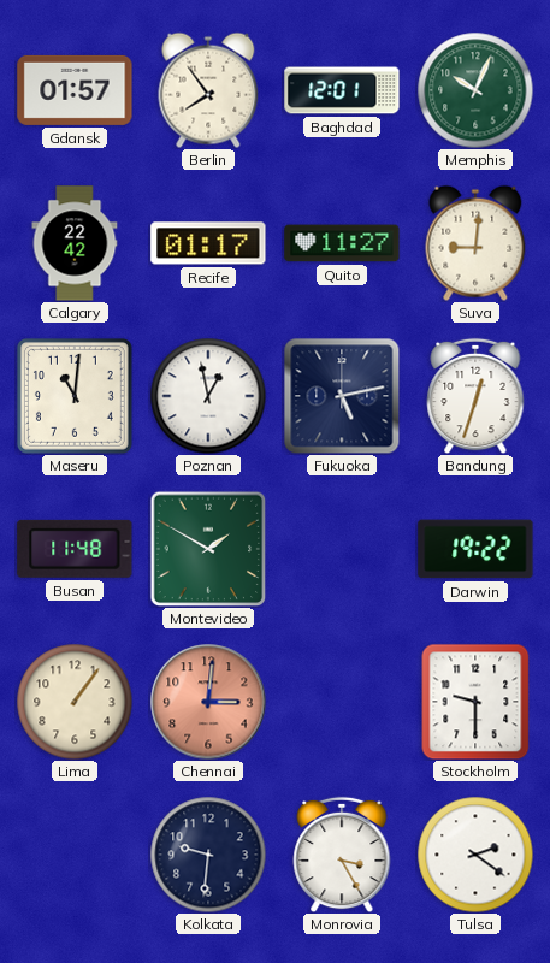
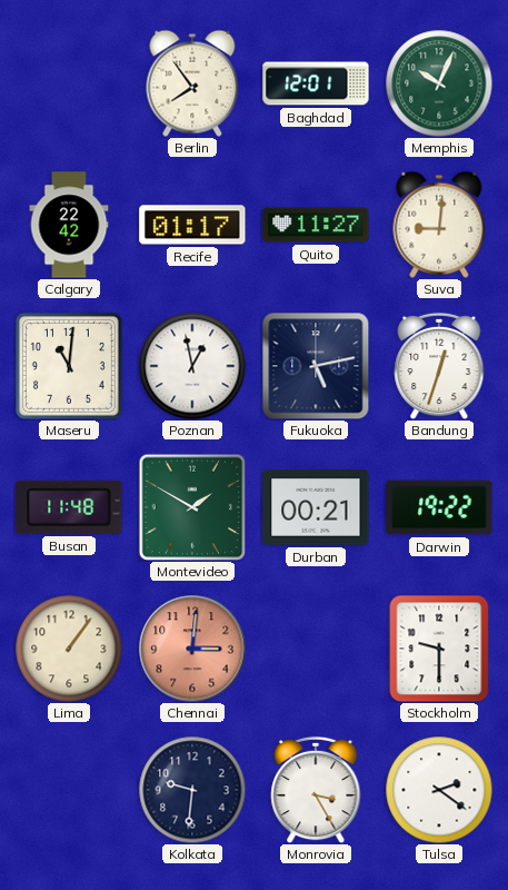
Gdansk: 01:57 -> none
Durban: none -> 00:21
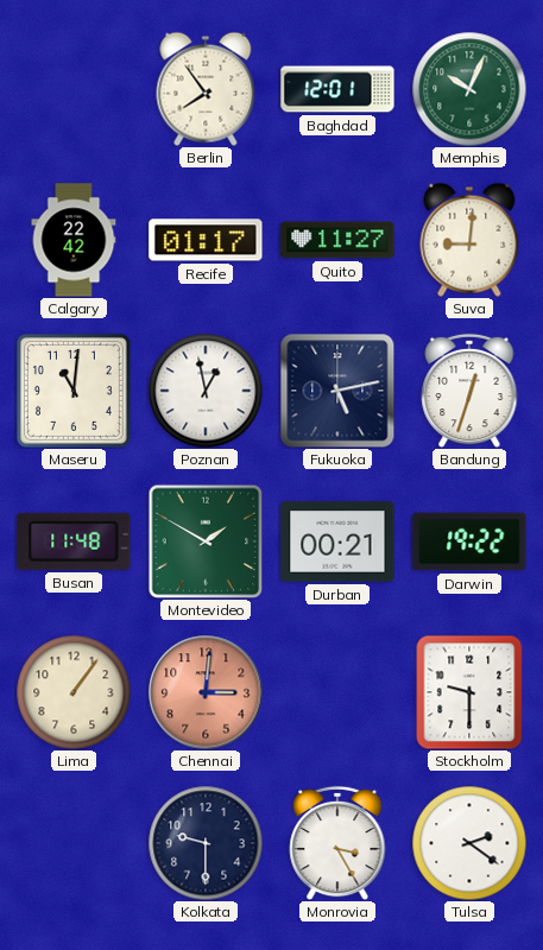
Kolkata: 9:31 -> 9:30
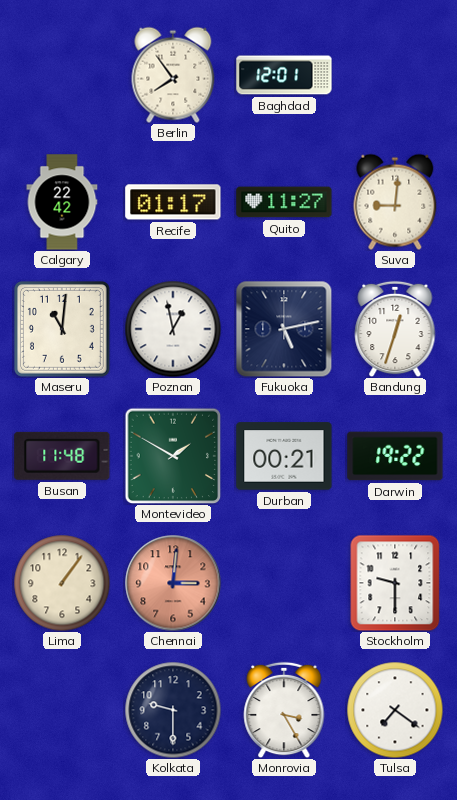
Memphis: 10:04 -> none
Tulsa: 2:21 -> 7:21
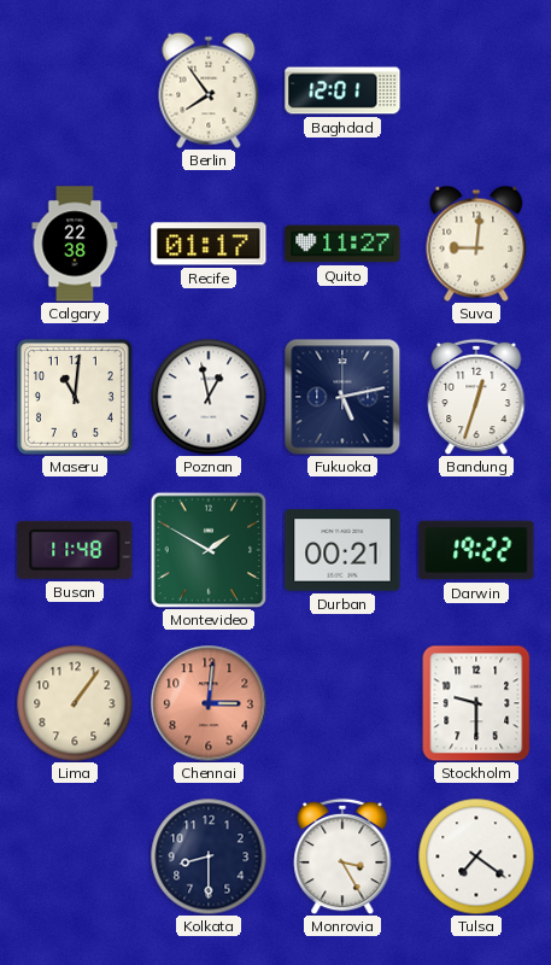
Calgary: 22:42 -> 22:38
Kolkata: 9:30 -> 8:30
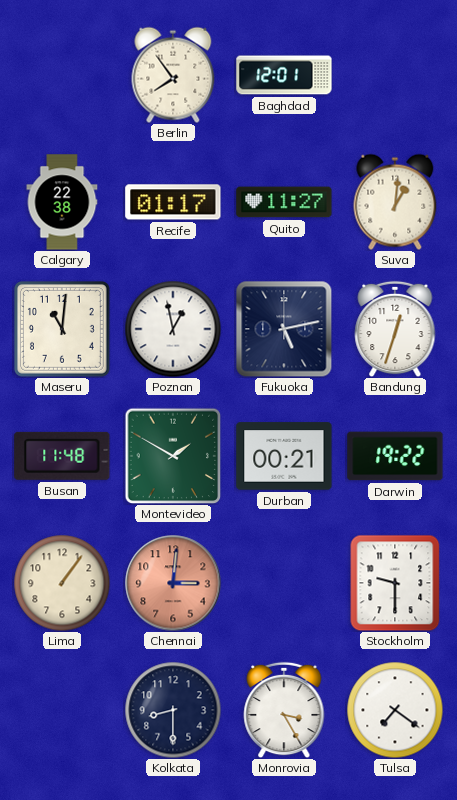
Suva: 9:01 -> 1:01
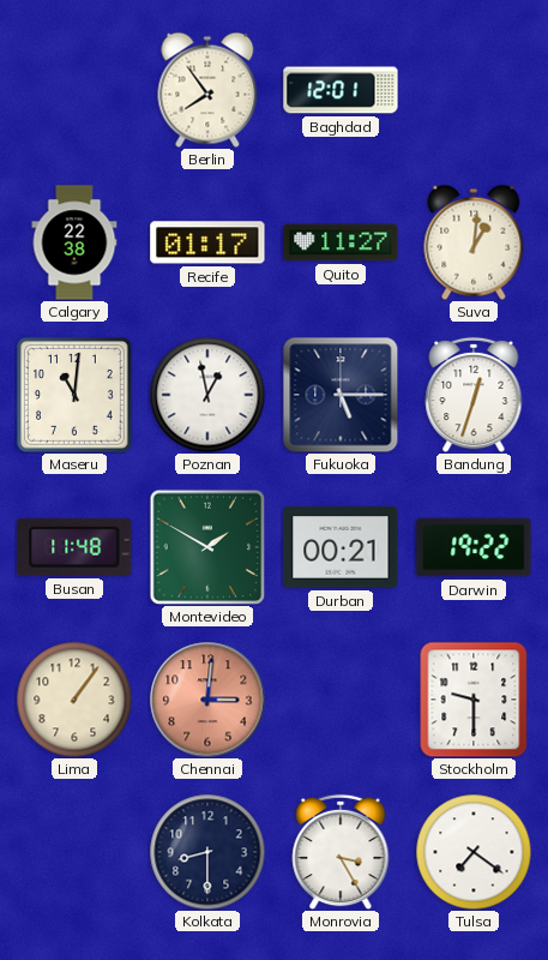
Fukuoka: 5:13 -> 5:15
